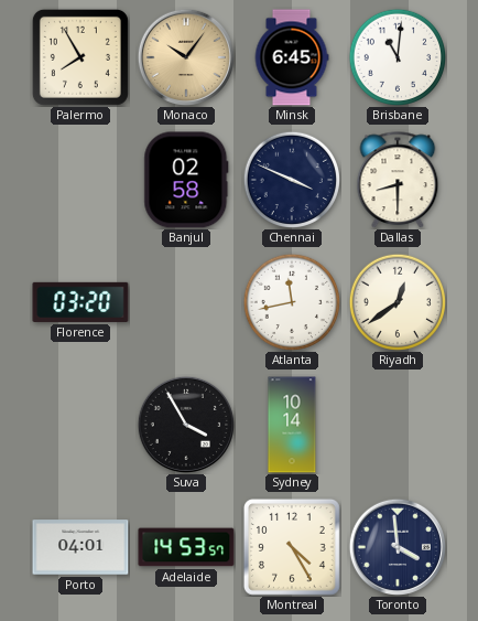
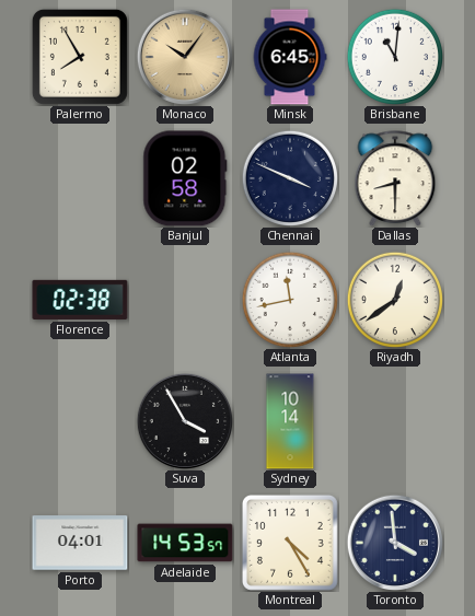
Florence: 03:20 -> 02:38
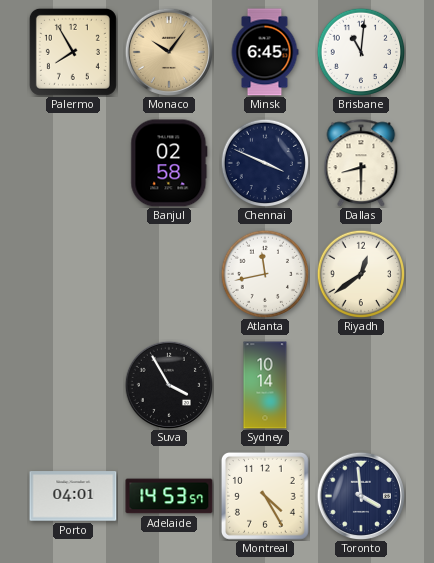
Florence: 02:38 -> none
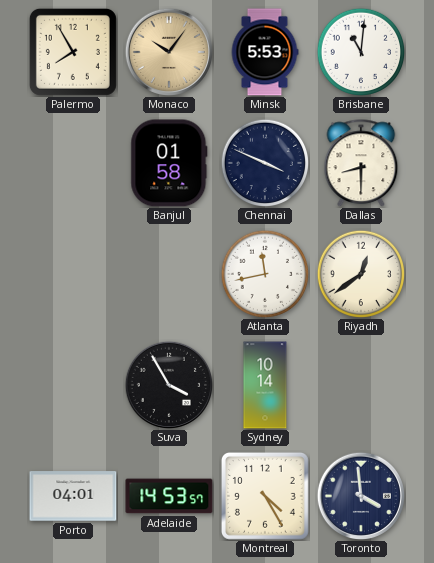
Minsk: 6:45 -> 5:53
Banjul: 02:58 -> 01:58
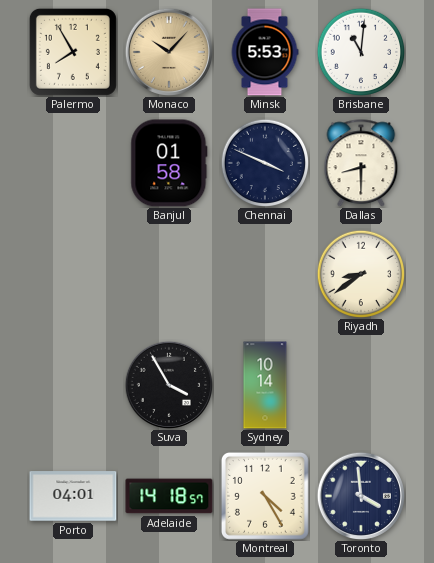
Monaco: 10:06 -> 10:07
Atlanta: 11:43 -> none
Riyadh: 12:39 -> 8:39
Adelaide: 14:53 -> 14:18
